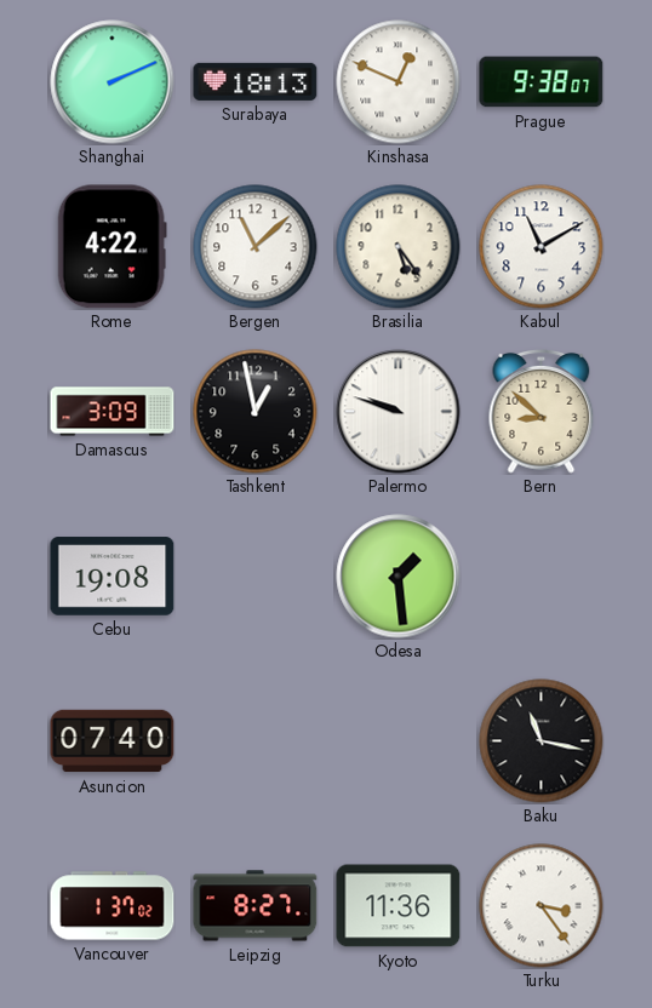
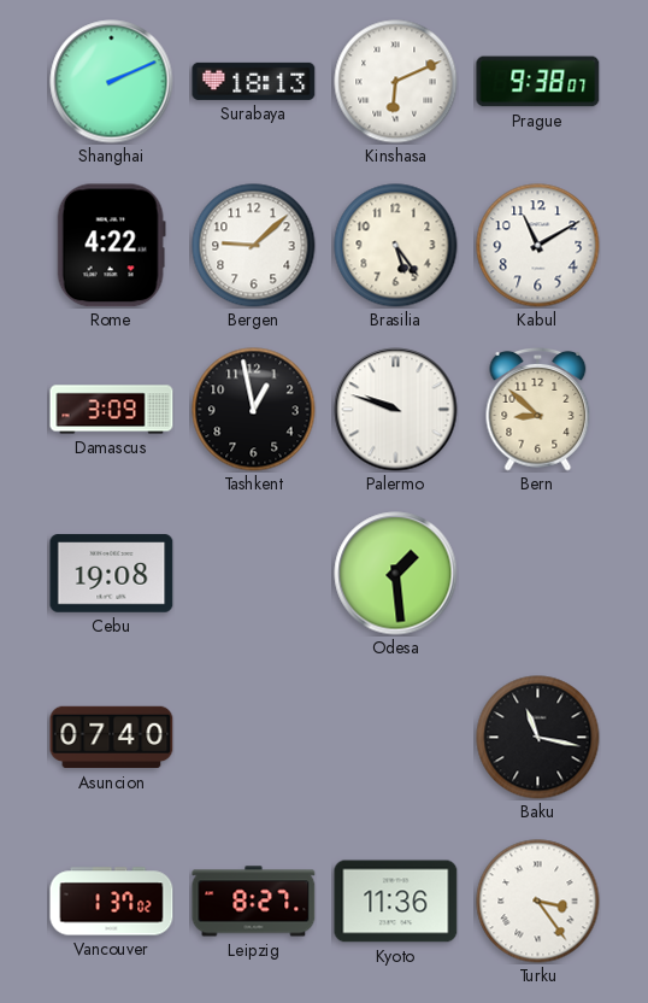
Kinshasa: 12:49 -> 6:11
Bergen: 11:08 -> 9:08
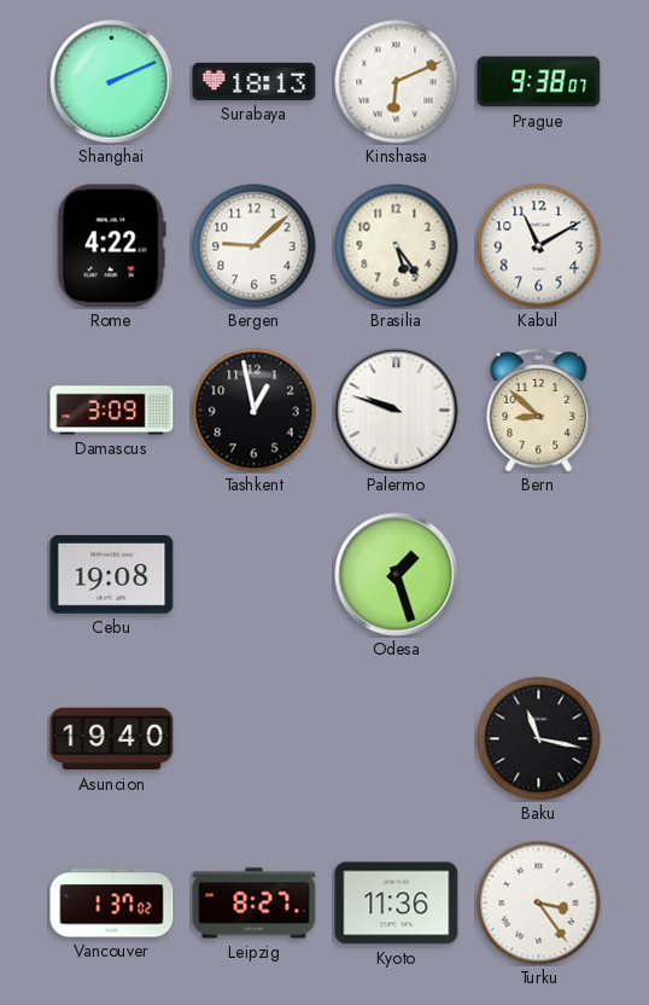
Odesa: 1:29 -> 1:27
Asuncion: 07:40 -> 19:40
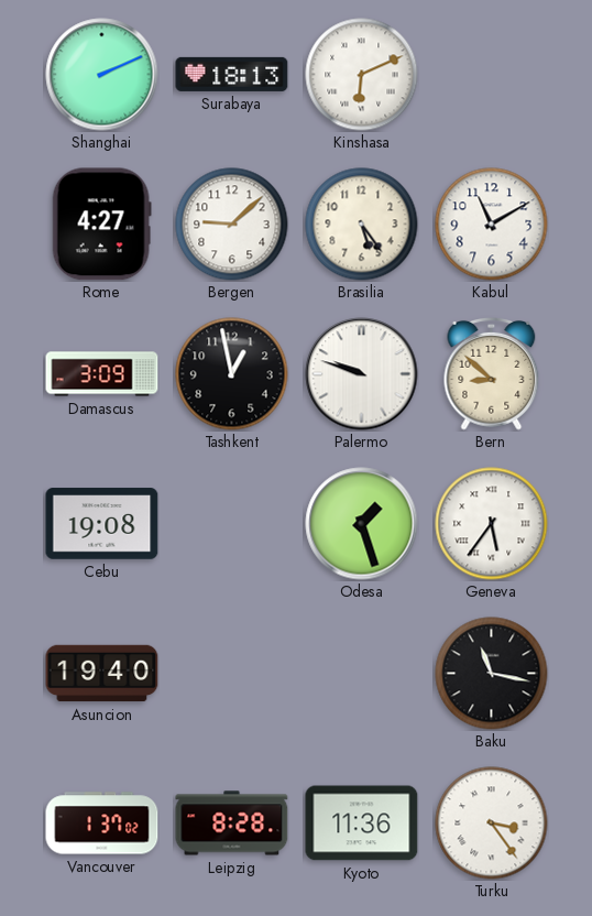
Prague: 9:38 -> none
Rome: 4:22 -> 4:27
Geneva: none -> 5:36
Leipzig: 8:27 -> 8:28
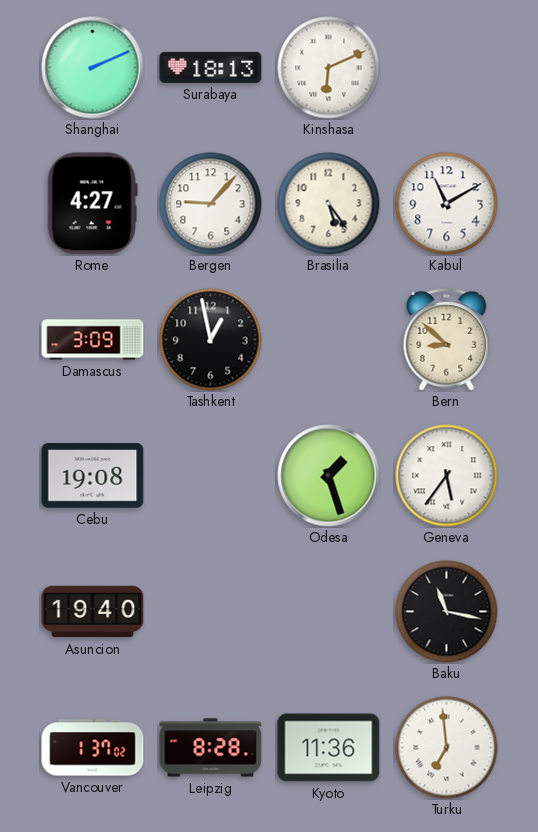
Bergen: 9:08 -> 9:07
Palermo: 9:48 -> none
Turku: 3:24 -> 6:59
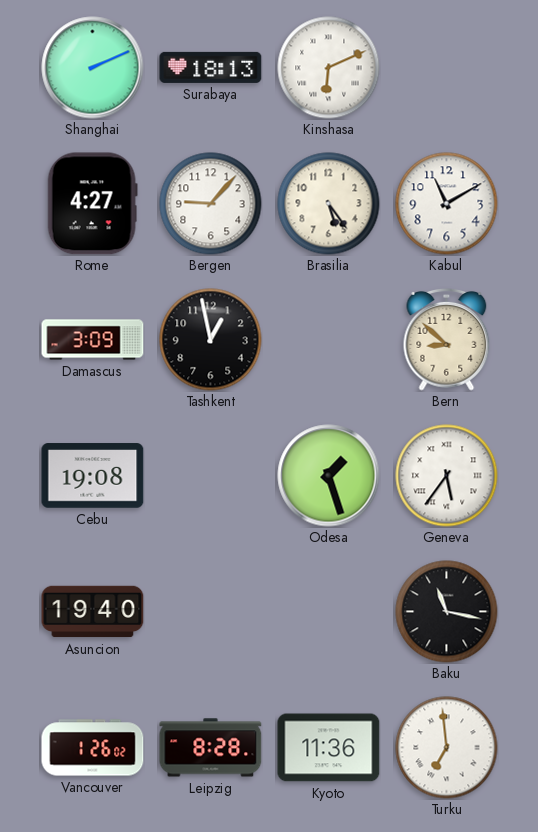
Vancouver: 1:37 -> 1:26
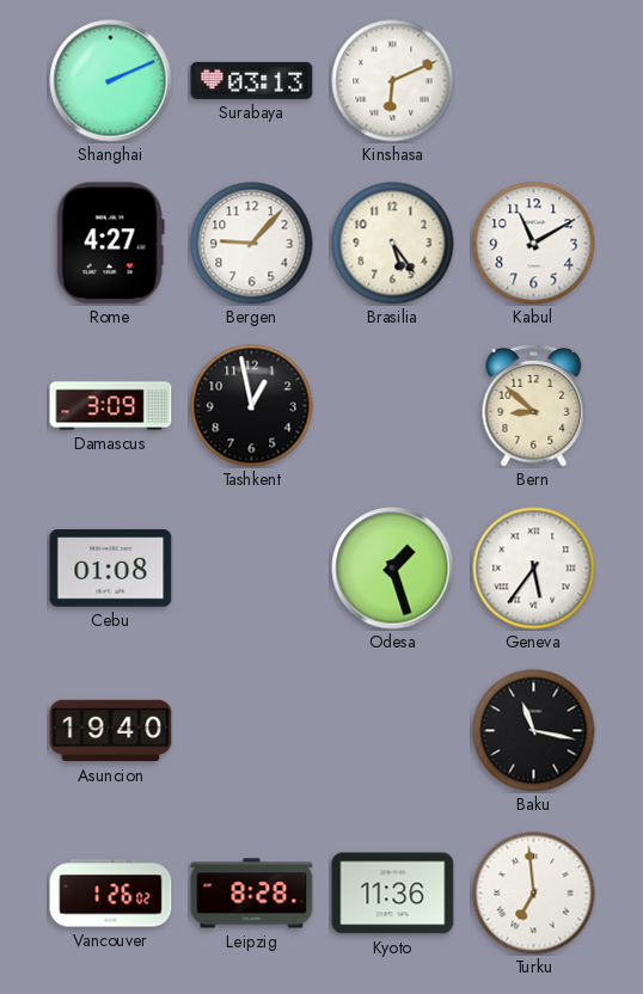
Surabaya: 18:13 -> 03:13
Cebu: 19:08 -> 01:08
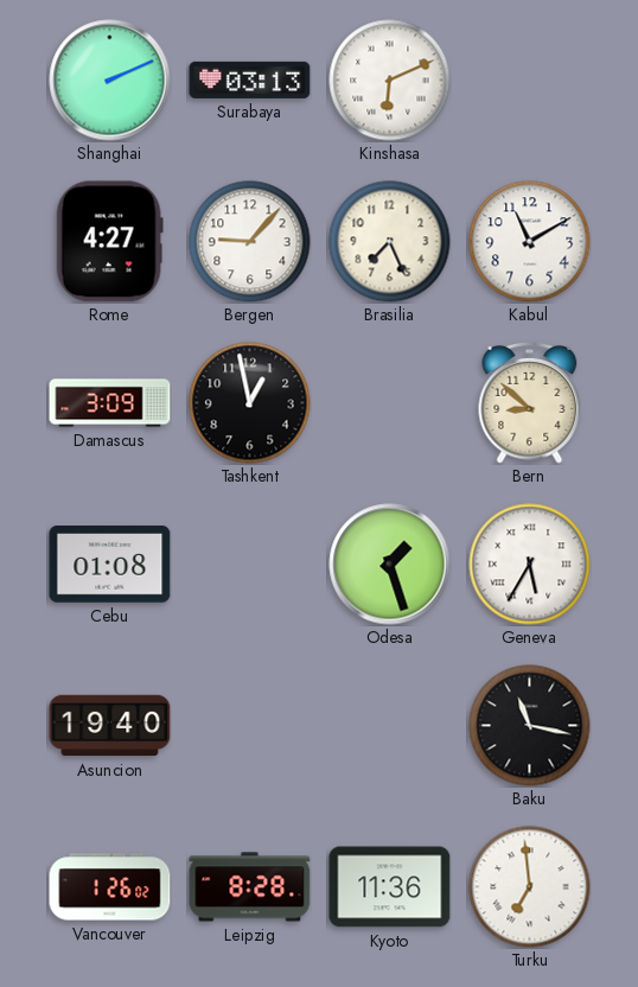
Brasilia: 5:24 -> 7:26
Geneva: 5:36 -> 5:35
